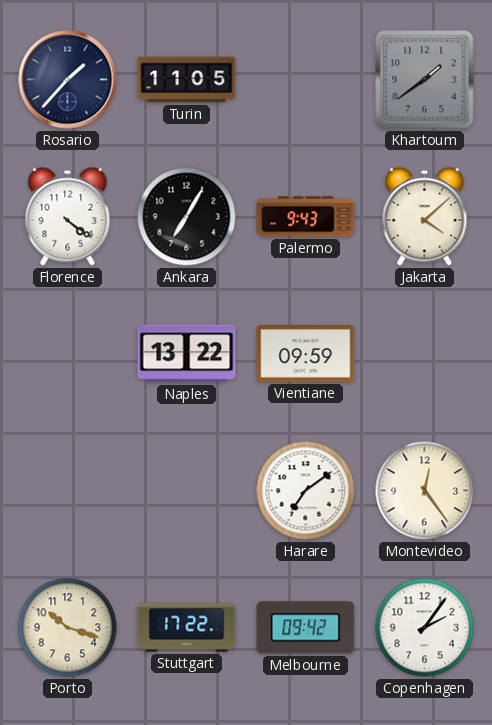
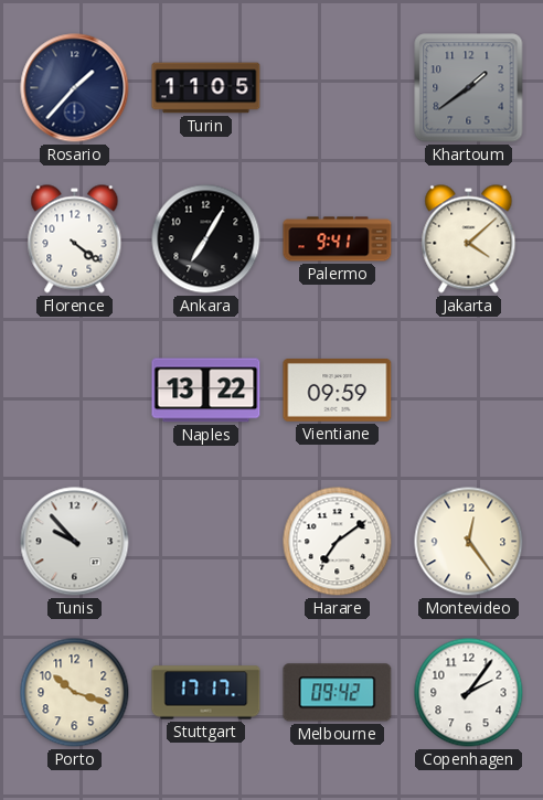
Palermo: 9:43 -> 9:41
Tunis: none -> 9:53
Stuttgart: 17:22 -> 17:17
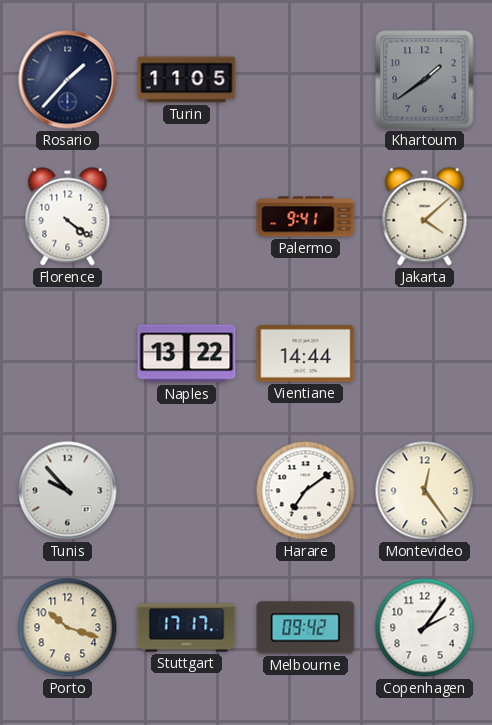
Ankara: 7:05 -> none
Vientiane: 09:59 -> 14:44
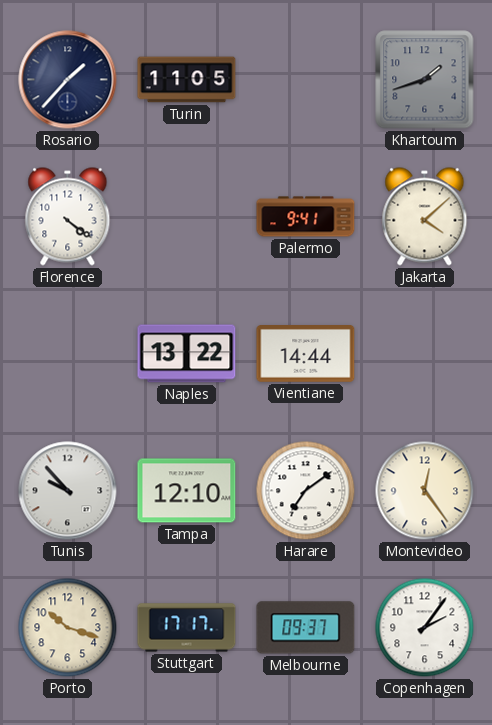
Khartoum: 1:39 -> 1:42
Tampa: none -> 12:10
Melbourne: 09:42 -> 09:37
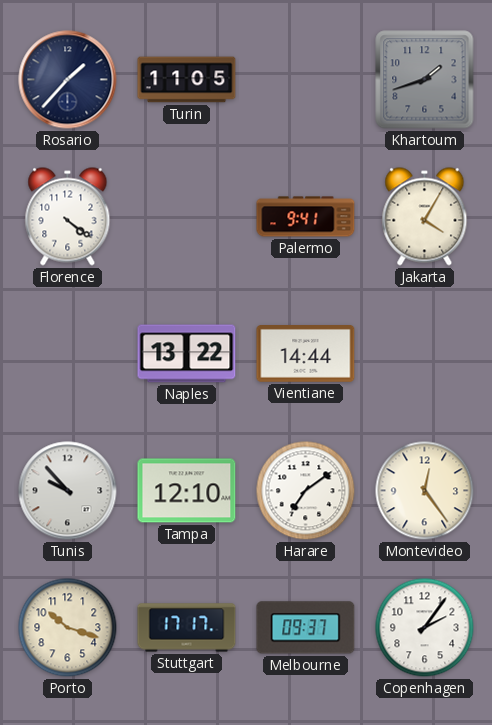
Jakarta: 4:08 -> 4:05
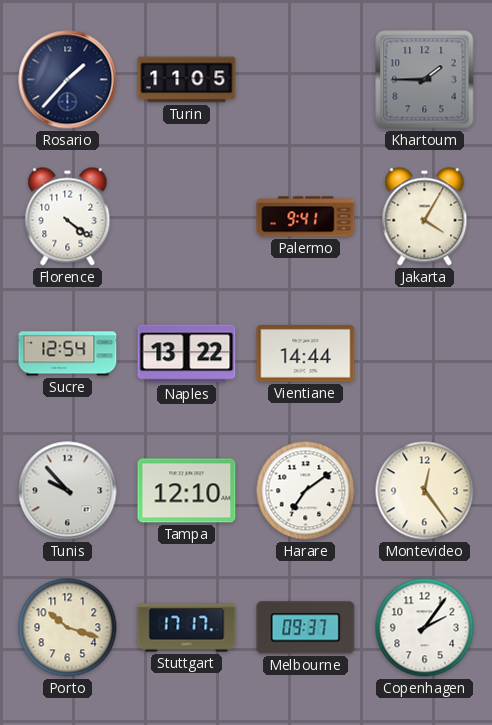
Khartoum: 1:42 -> 1:45
Sucre: none -> 12:54
